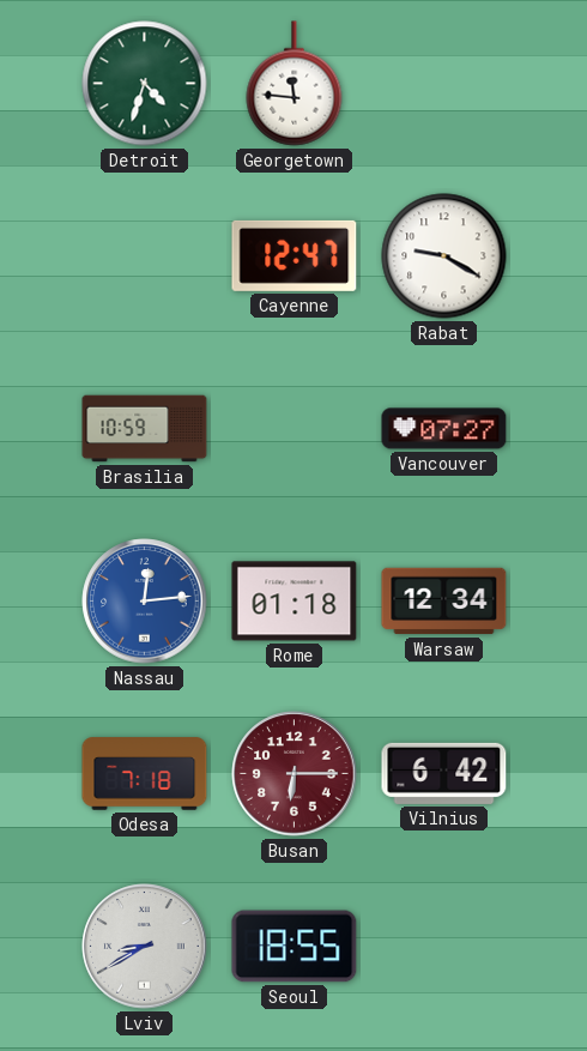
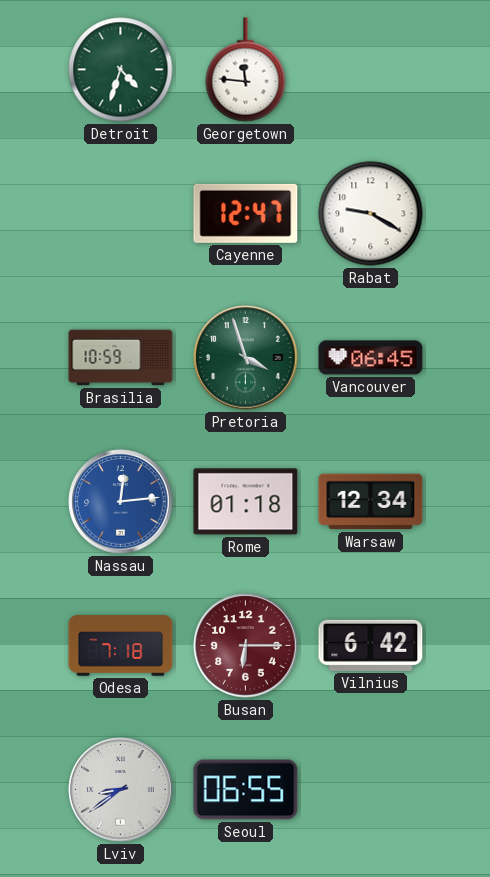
Pretoria: none -> 3:57
Vancouver: 07:27 -> 06:45
Lviv: 8:40 -> 8:39
Seoul: 18:55 -> 06:55
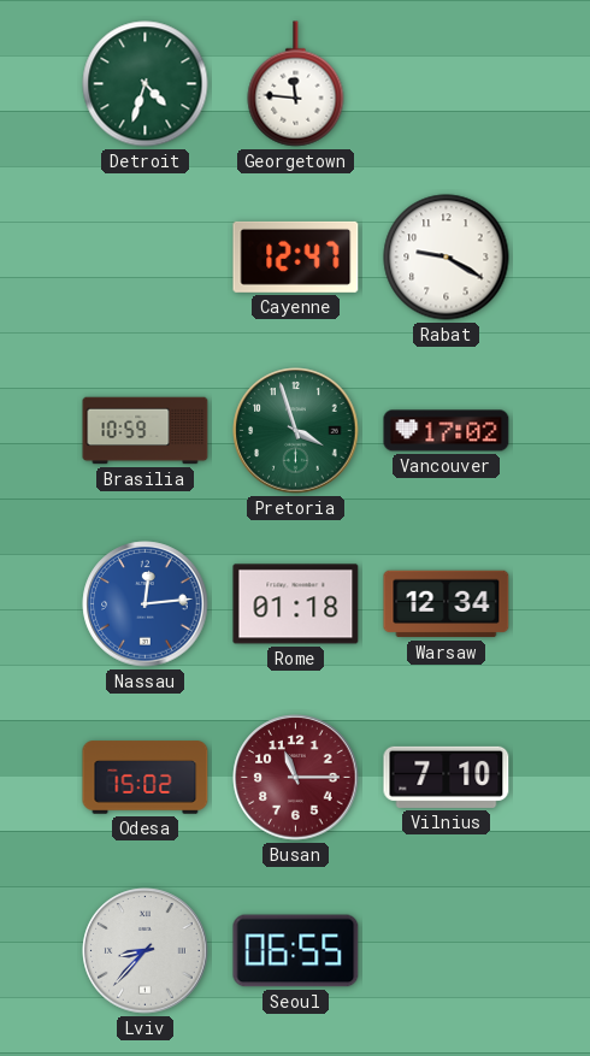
Vancouver: 06:45 -> 17:02
Odesa: 7:18 -> 15:02
Busan: 6:15 -> 11:15
Vilnius: 6:42 -> 7:10
Lviv: 8:39 -> 8:37
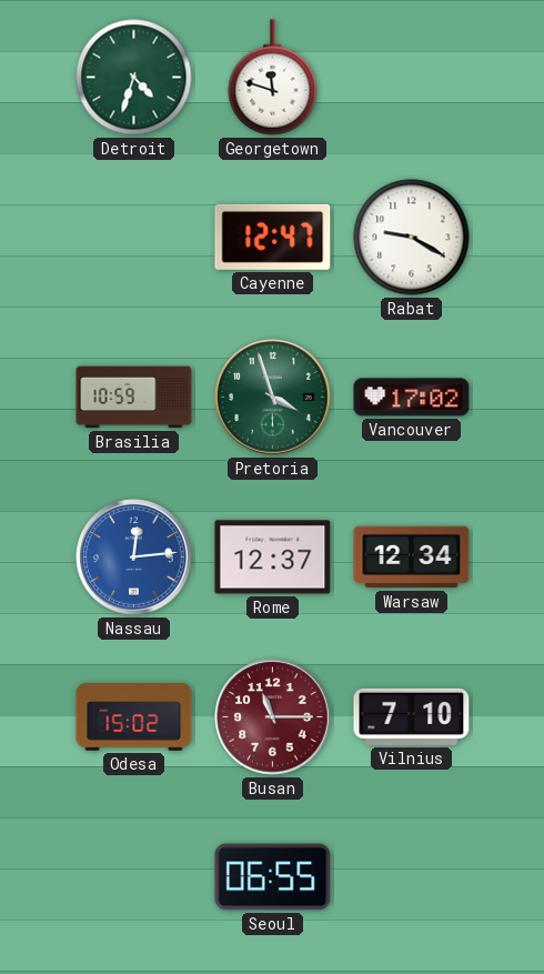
Georgetown: 11:46 -> 11:48
Rome: 01:18 -> 12:37
Lviv: 8:37 -> none
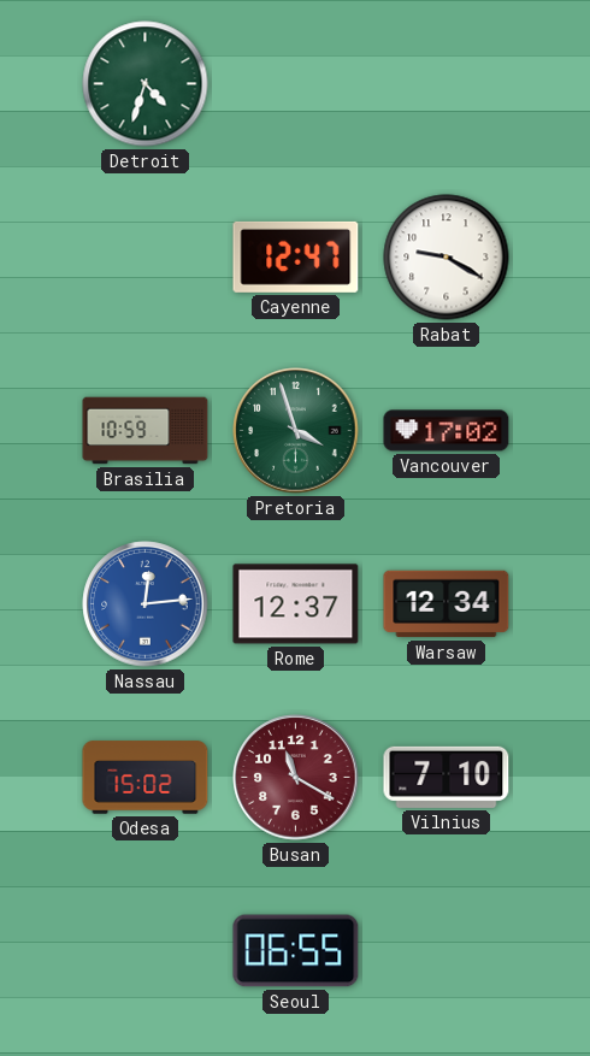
Georgetown: 11:48 -> none
Busan: 11:15 -> 11:20
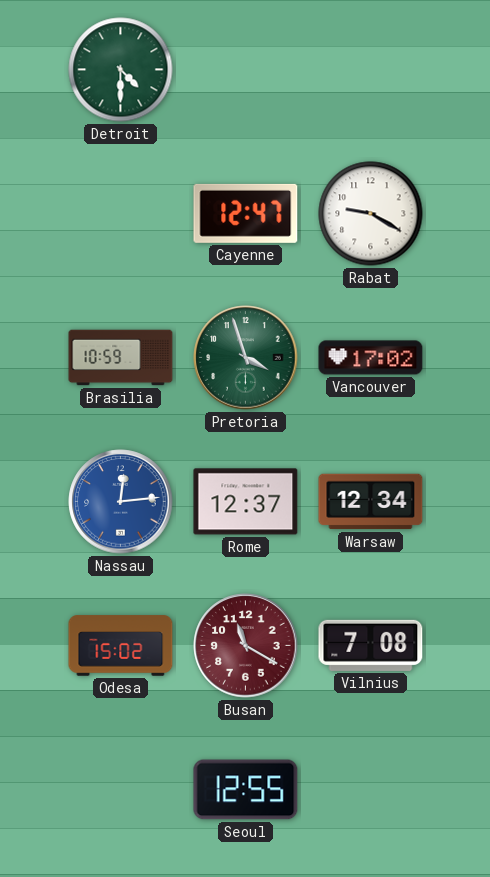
Detroit: 4:33 -> 4:30
Vilnius: 7:10 -> 7:08
Seoul: 06:55 -> 12:55
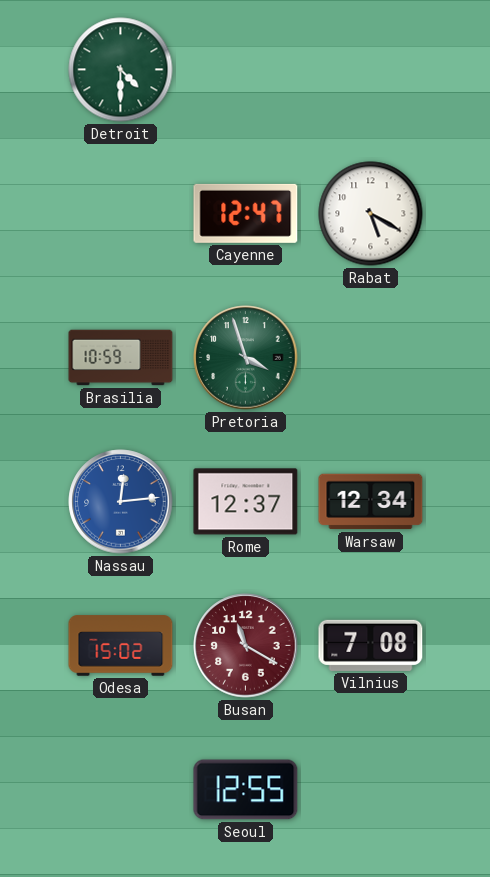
Rabat: 9:20 -> 5:20
Vancouver: 17:02 -> none
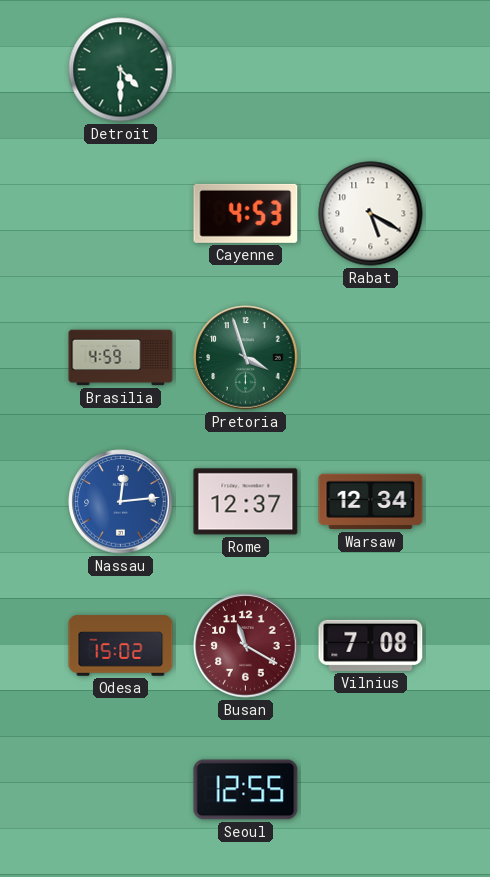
Cayenne: 12:47 -> 4:53
Brasilia: 10:59 -> 4:59
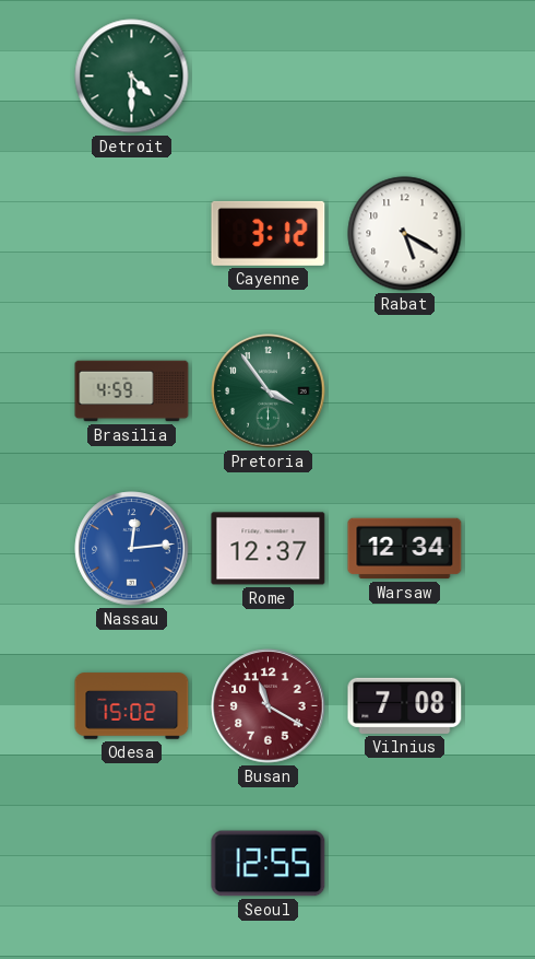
Cayenne: 4:53 -> 3:12
Pretoria: 3:57 -> 3:54
